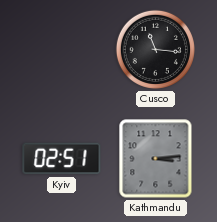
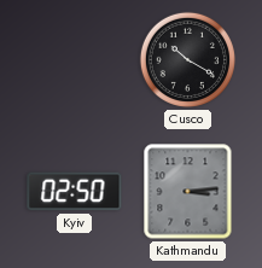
Cusco: 11:16 -> 10:20
Kyiv: 02:51 -> 02:50
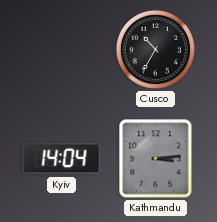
Cusco: 10:20 -> 10:35
Kyiv: 02:50 -> 14:04
